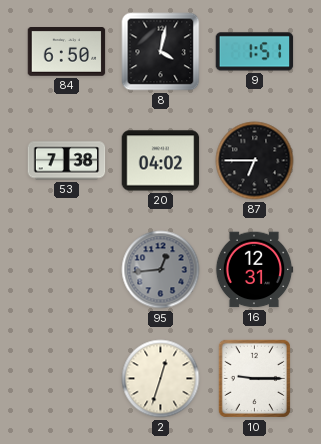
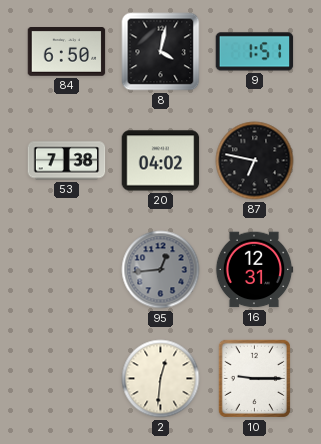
87: 6:45 -> 6:47
2: 12:33 -> 12:31
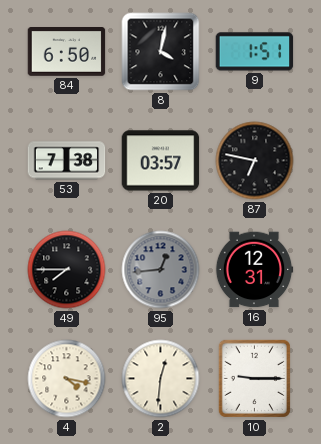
20: 04:02 -> 03:57
49: none -> 7:45
4: none -> 4:17
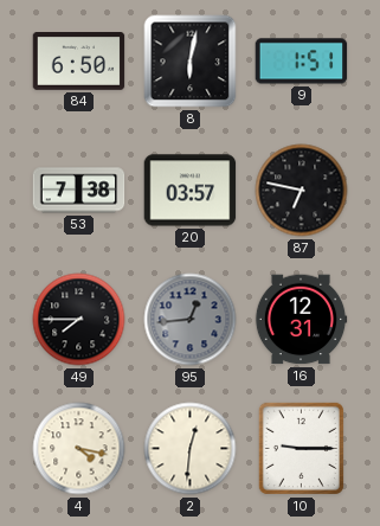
8: 4:02 -> 6:02
